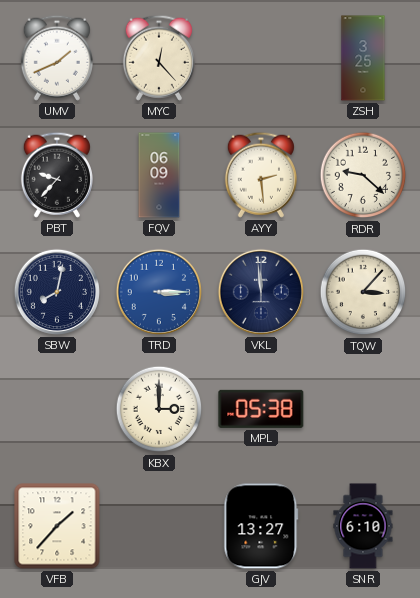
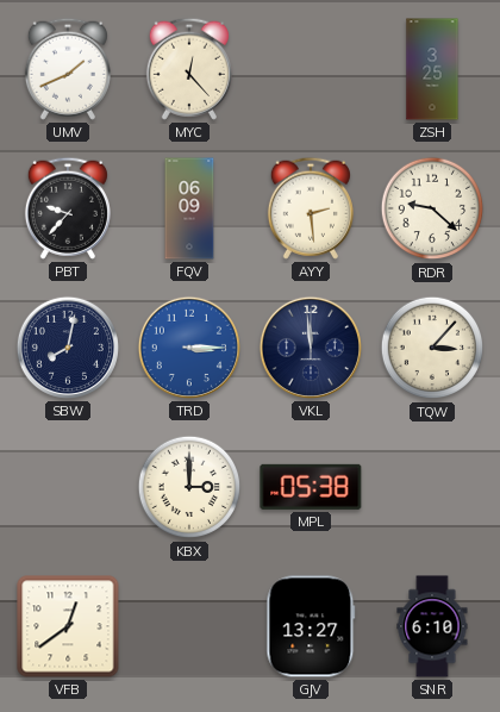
VFB: 1:37 -> 12:39
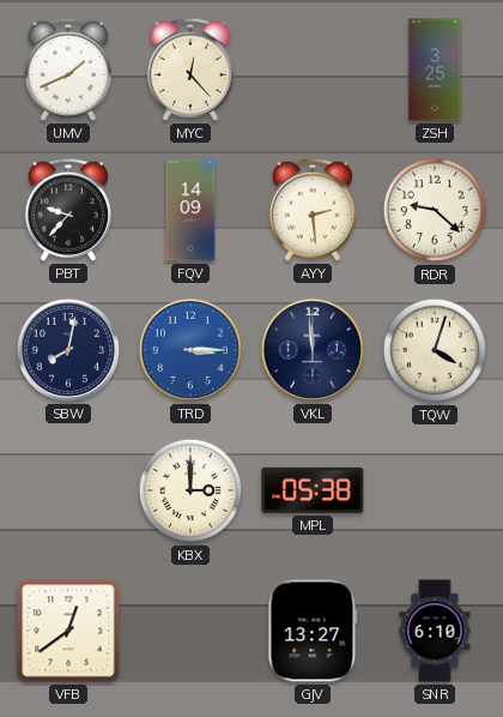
FQV: 06:09 -> 14:09
TQW: 3:07 -> 4:03
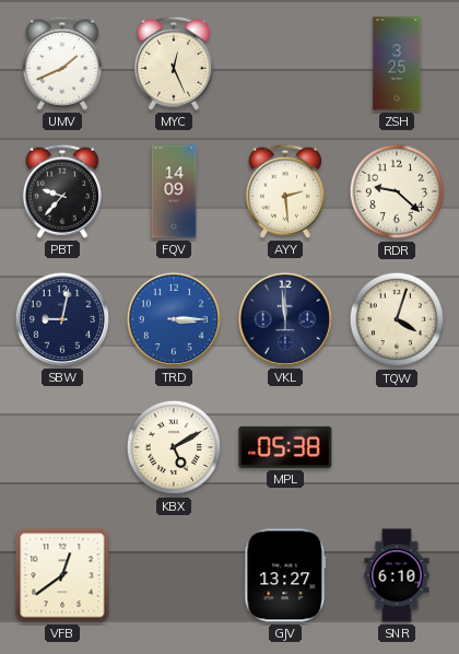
MYC: 12:23 -> 12:26
SBW: 8:02 -> 9:02
KBX: 3:00 -> 5:10
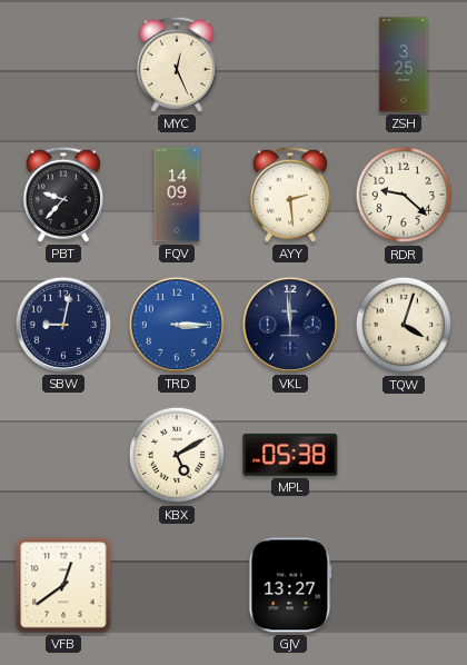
UMV: 1:41 -> none
SNR: 6:10 -> none
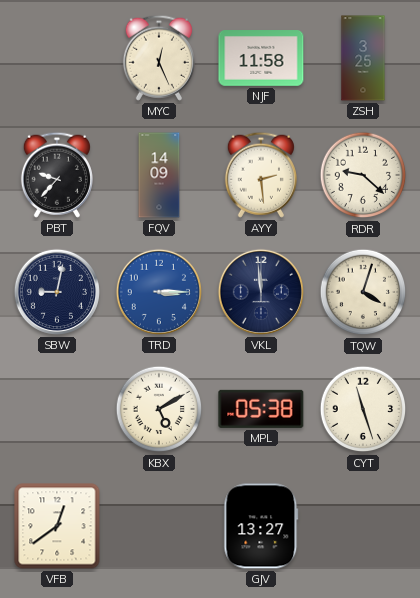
NJF: none -> 11:58
CYT: none -> 11:27
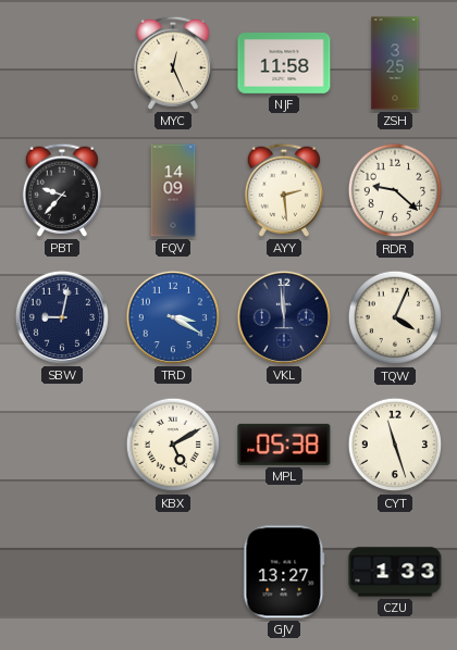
TRD: 3:15 -> 3:20
TQW: 4:03 -> 4:04
VFB: 12:39 -> none
CZU: none -> 1:33
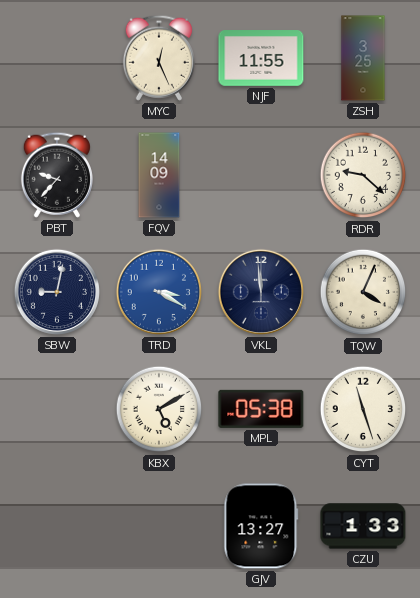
NJF: 11:58 -> 11:55
AYY: 2:29 -> none
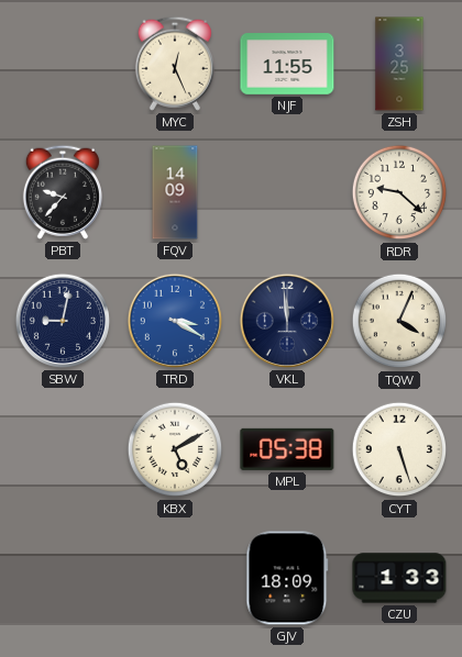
CYT: 11:27 -> 5:27
GJV: 13:27 -> 18:09
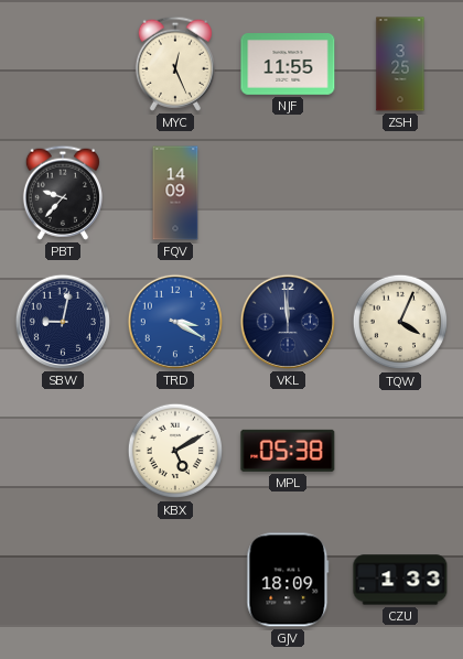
RDR: 9:22 -> none
CYT: 5:27 -> none
